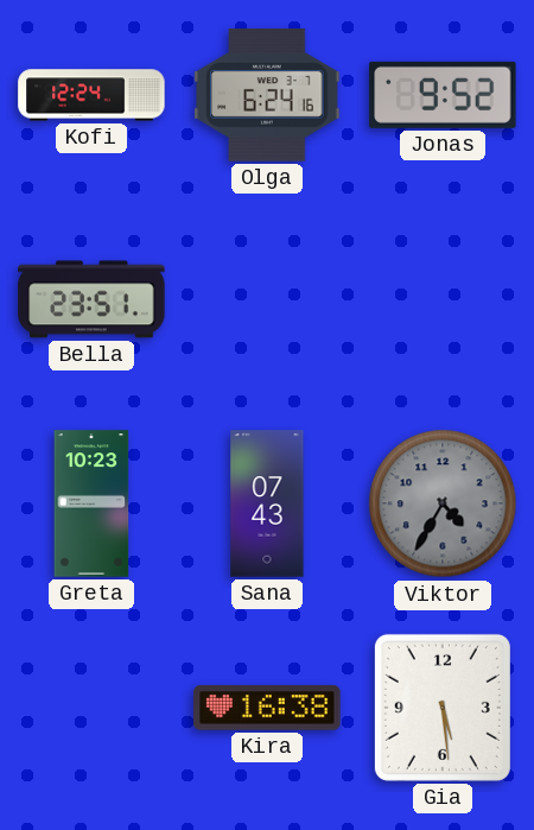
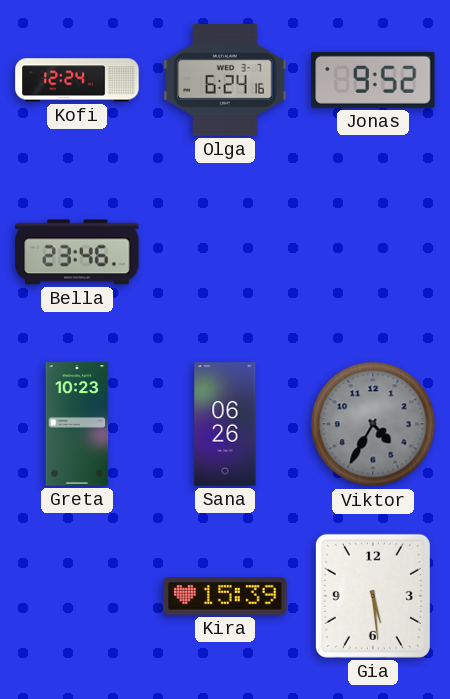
Bella: 23:51 -> 23:46
Sana: 07:43 -> 06:26
Kira: 16:38 -> 15:39
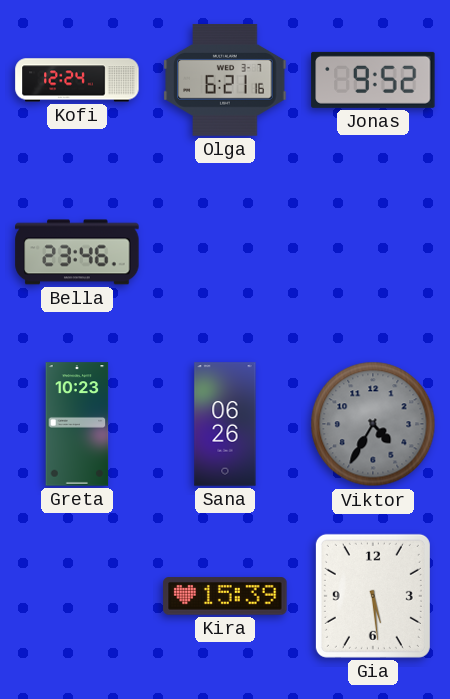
Olga: 6:24 -> 6:21
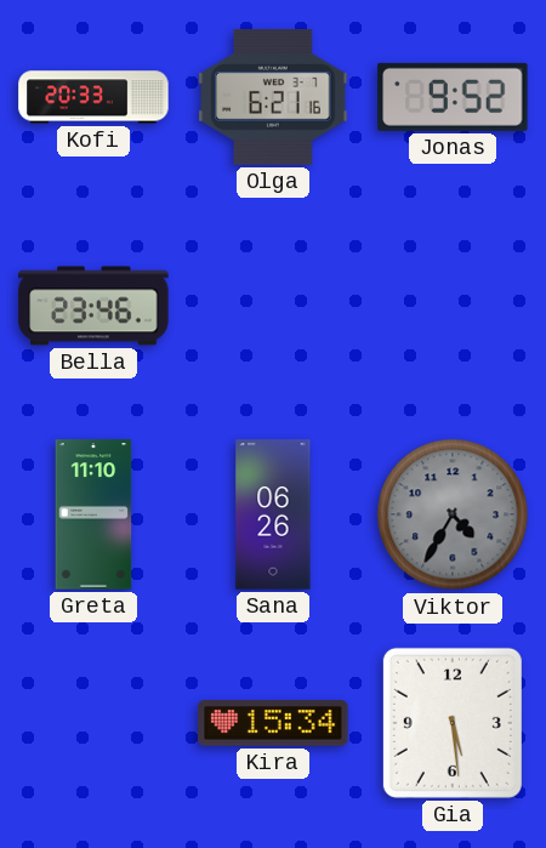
Kofi: 12:24 -> 20:33
Greta: 10:23 -> 11:10
Kira: 15:39 -> 15:34
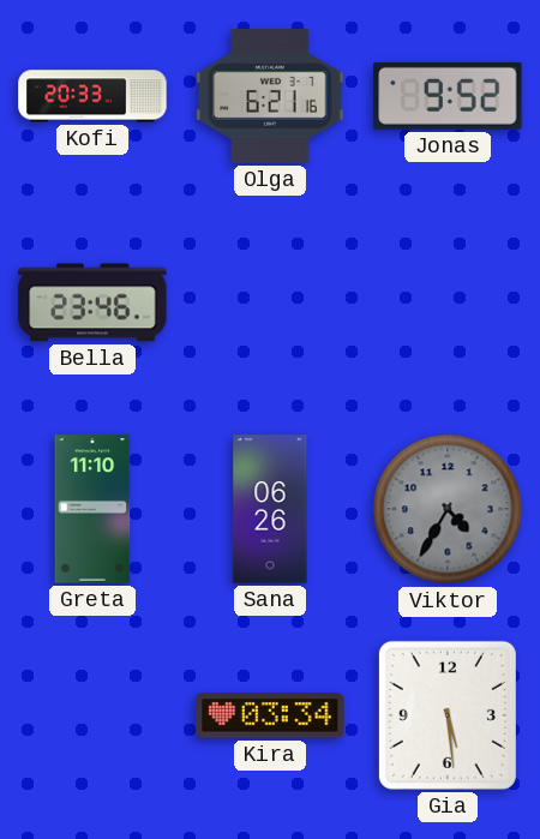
Kira: 15:34 -> 03:34
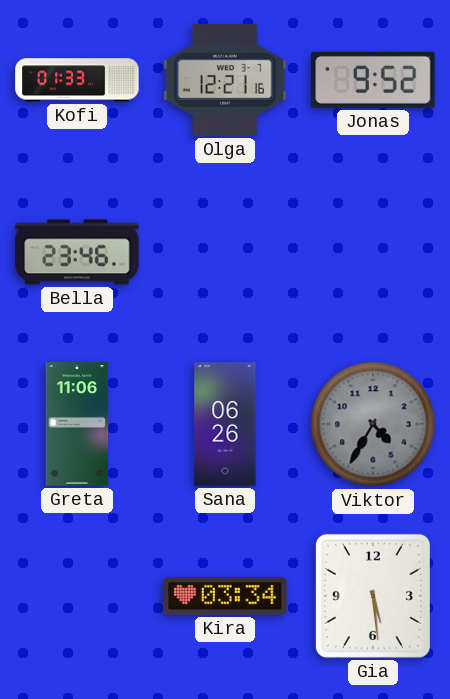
Kofi: 20:33 -> 01:33
Olga: 6:21 -> 12:21
Greta: 11:10 -> 11:06
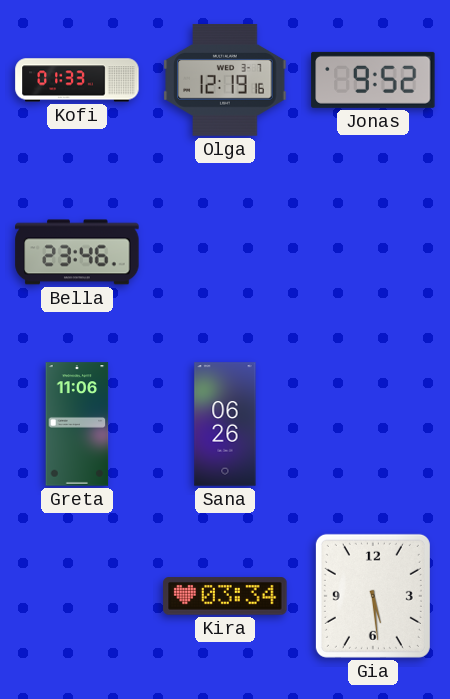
Olga: 12:21 -> 12:19
Viktor: 4:35 -> none
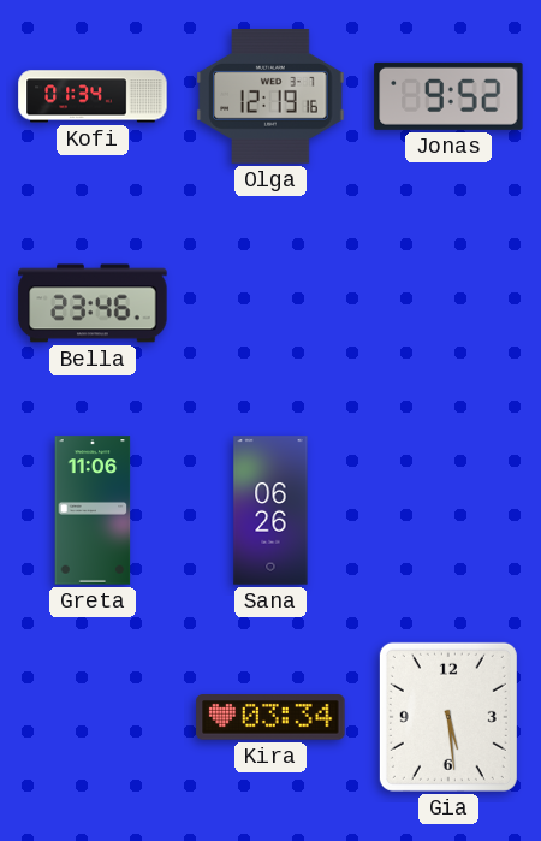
Kofi: 01:33 -> 01:34
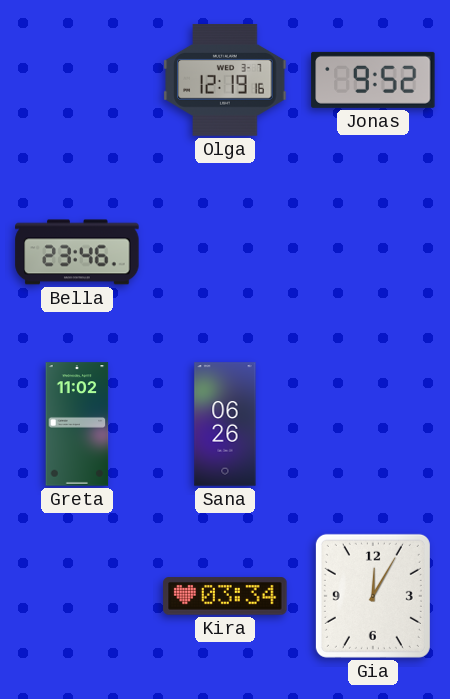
Kofi: 01:34 -> none
Greta: 11:06 -> 11:02
Gia: 5:29 -> 12:05
